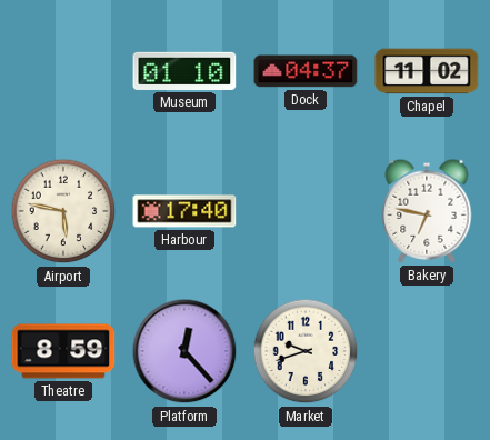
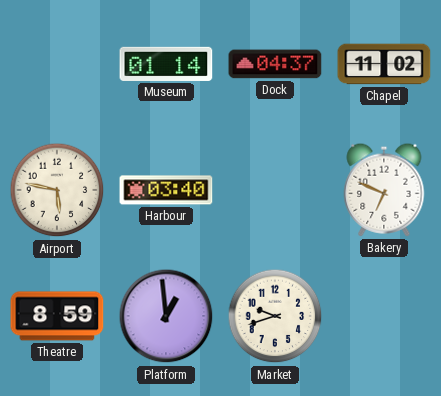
Museum: 01:10 -> 01:14
Harbour: 17:40 -> 03:40
Bakery: 6:47 -> 6:49
Platform: 12:23 -> 12:59
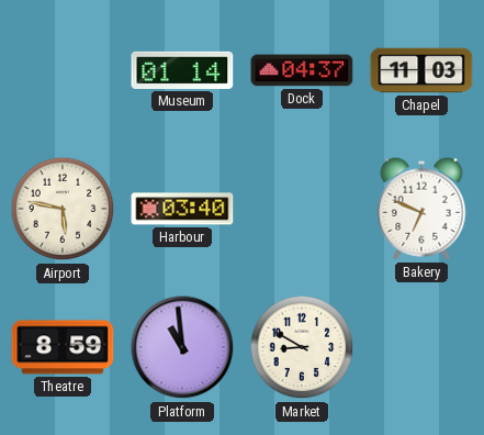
Chapel: 11:02 -> 11:03
Platform: 12:59 -> 10:59
Market: 9:42 -> 8:50
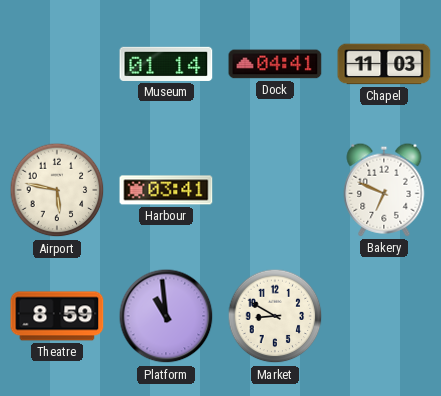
Dock: 04:37 -> 04:41
Harbour: 03:40 -> 03:41
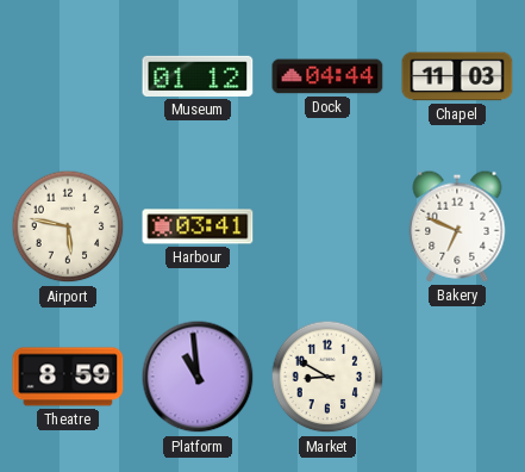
Museum: 01:14 -> 01:12
Dock: 04:41 -> 04:44
